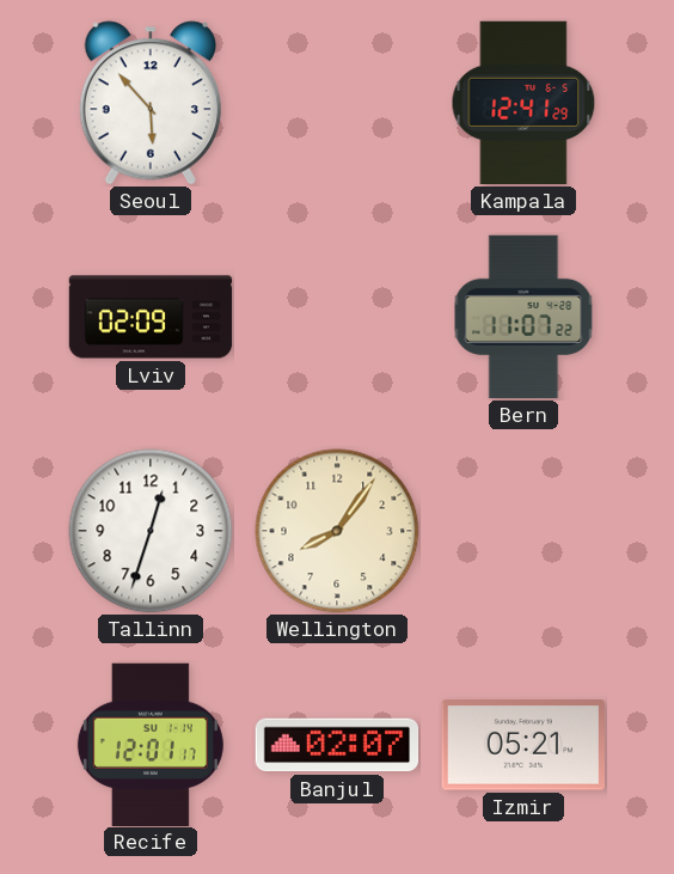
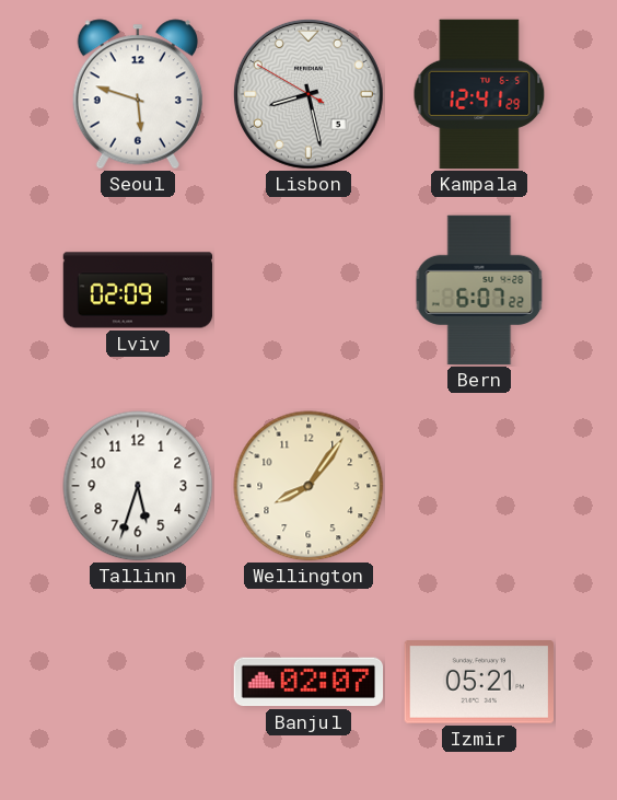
Seoul: 5:53 -> 5:48
Lisbon: none -> 8:27
Bern: 11:07 -> 6:07
Tallinn: 12:33 -> 5:33
Recife: 12:01 -> none
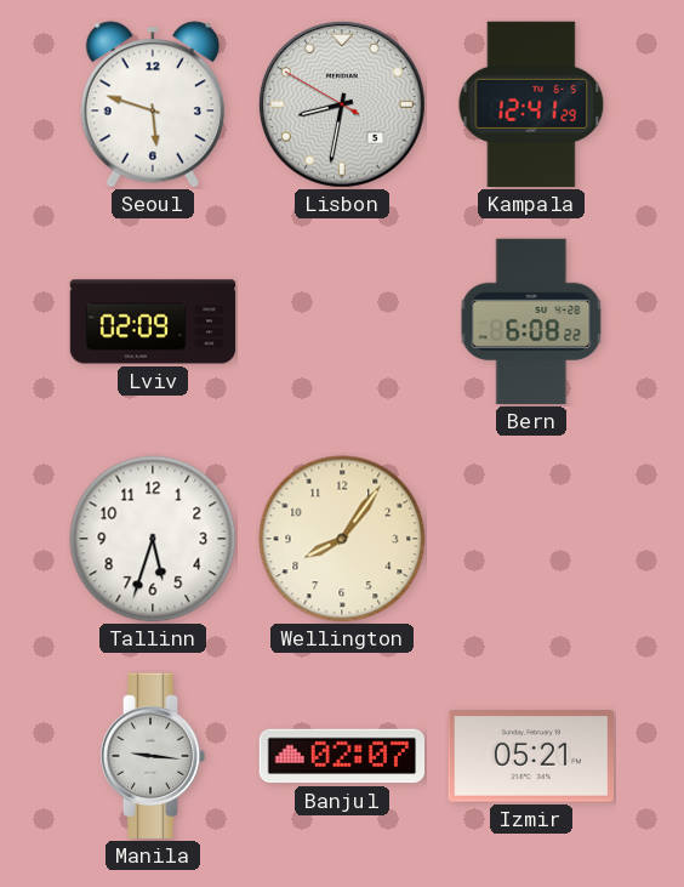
Lisbon: 8:27 -> 8:31
Bern: 6:07 -> 6:08
Manila: none -> 9:16
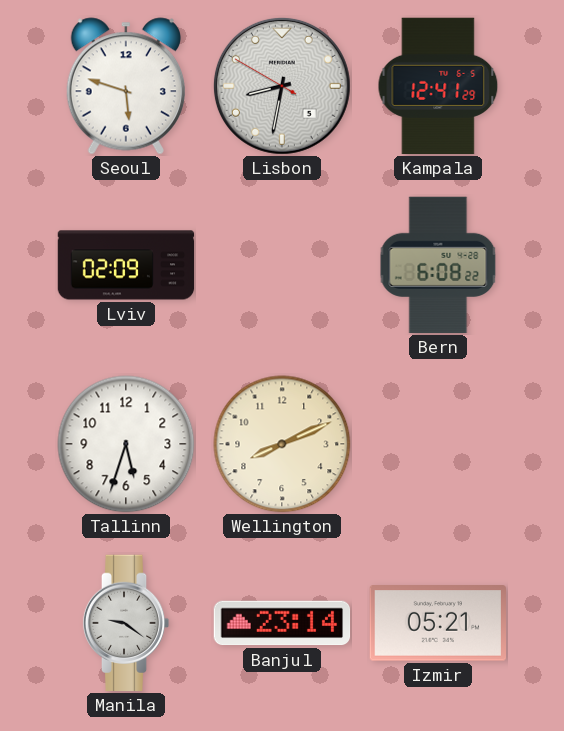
Wellington: 8:06 -> 8:11
Manila: 9:16 -> 9:21
Banjul: 02:07 -> 23:14
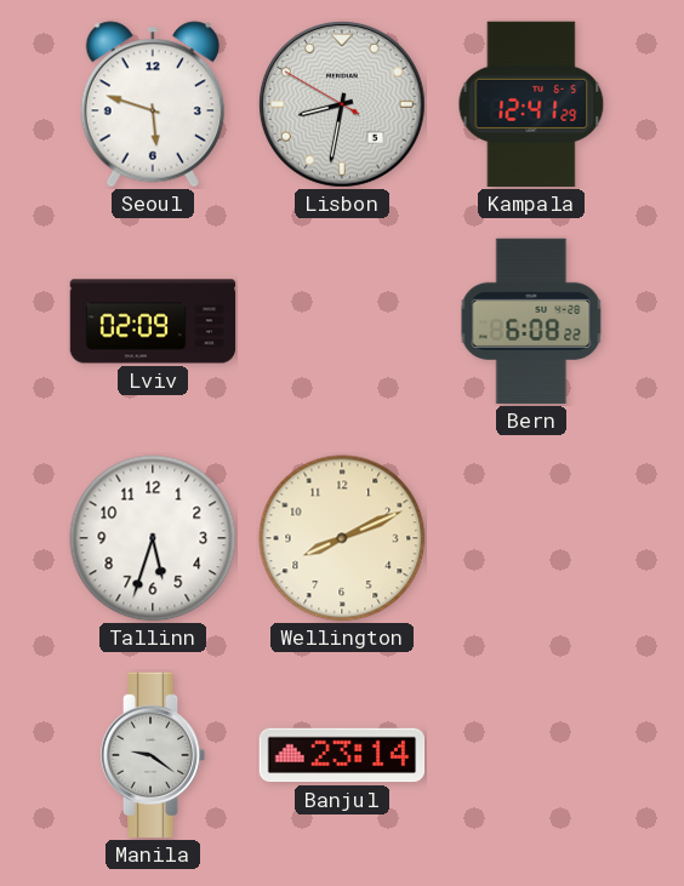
Izmir: 05:21 -> none
